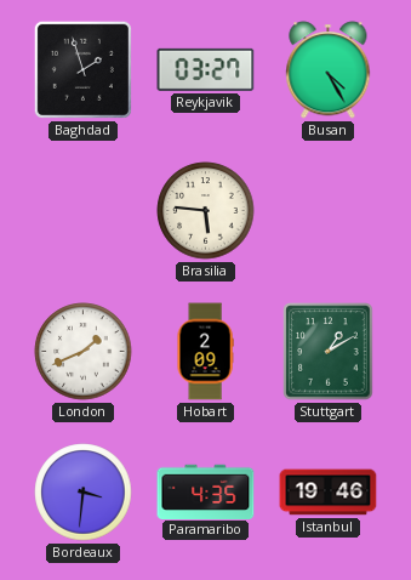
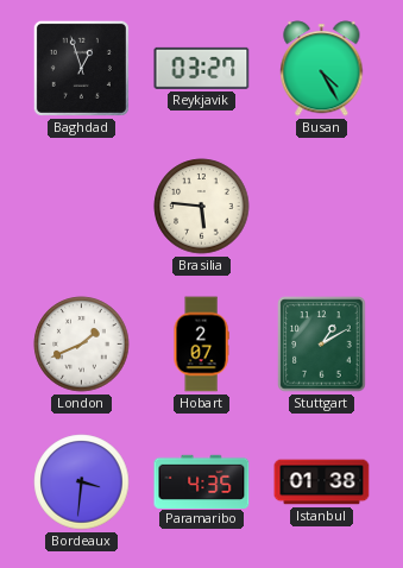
Baghdad: 1:57 -> 12:57
Hobart: 2:09 -> 2:07
Istanbul: 19:46 -> 01:38
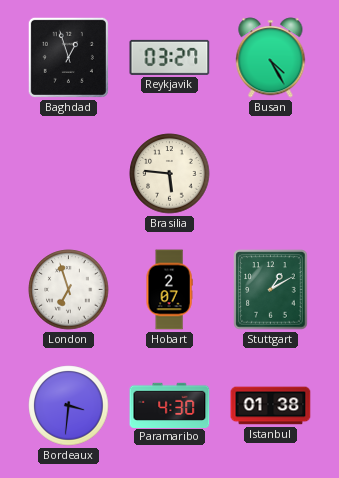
London: 1:41 -> 6:57
Paramaribo: 4:35 -> 4:30
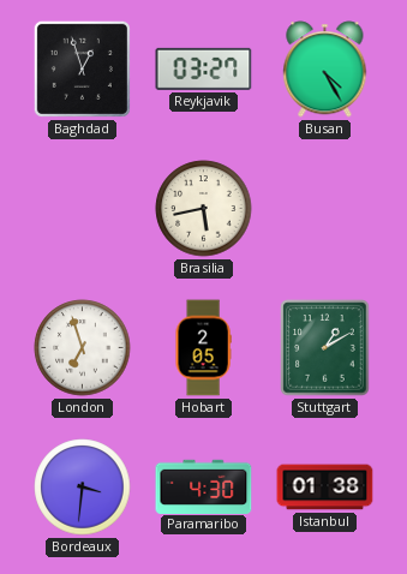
Brasilia: 5:46 -> 5:43
Hobart: 2:07 -> 2:05
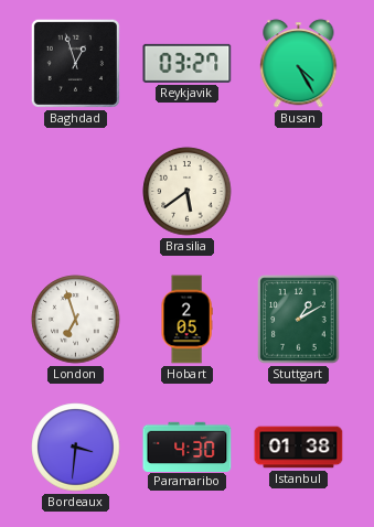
Brasilia: 5:43 -> 5:39
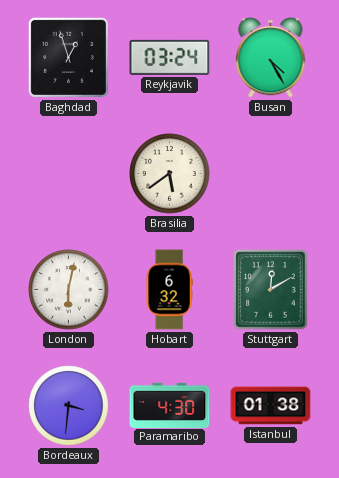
Reykjavik: 03:27 -> 03:24
London: 6:57 -> 6:02
Hobart: 2:05 -> 6:32
Stuttgart: 1:10 -> 12:10
